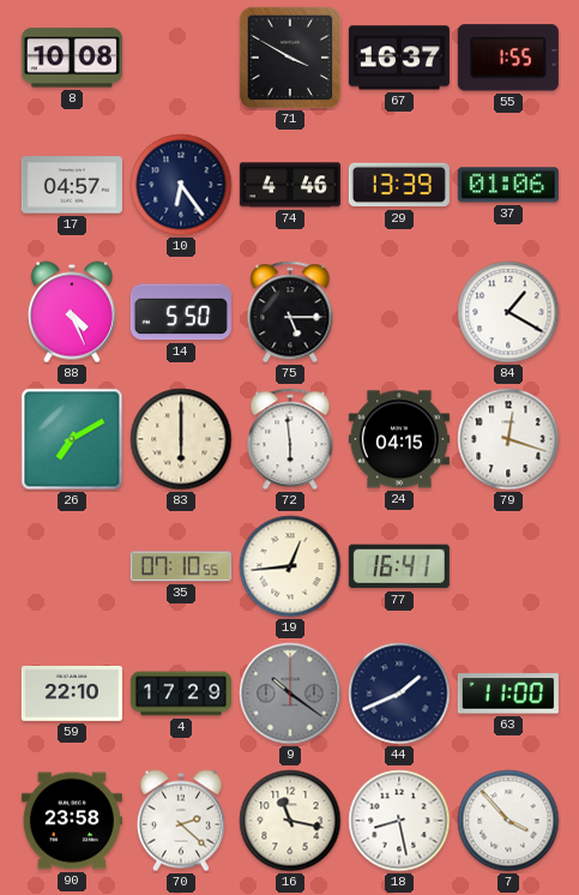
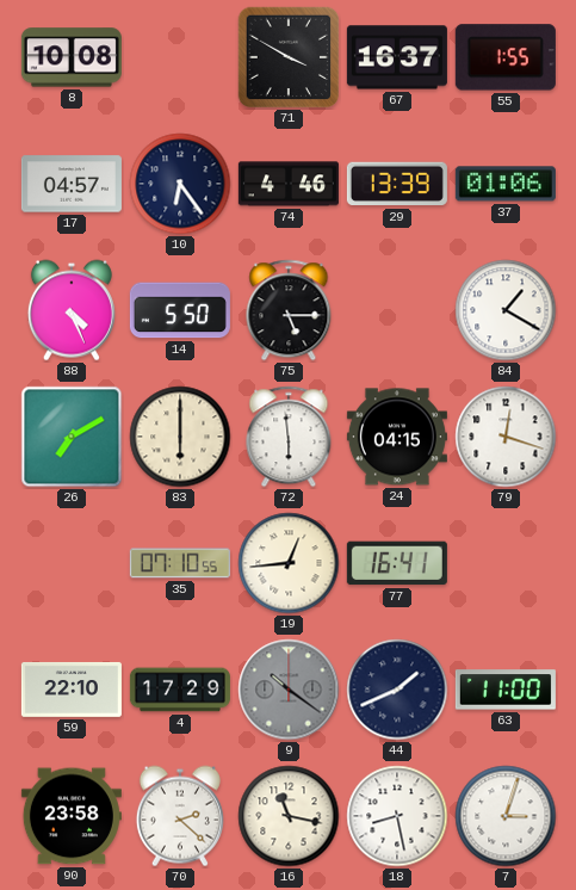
7: 3:53 -> 3:03
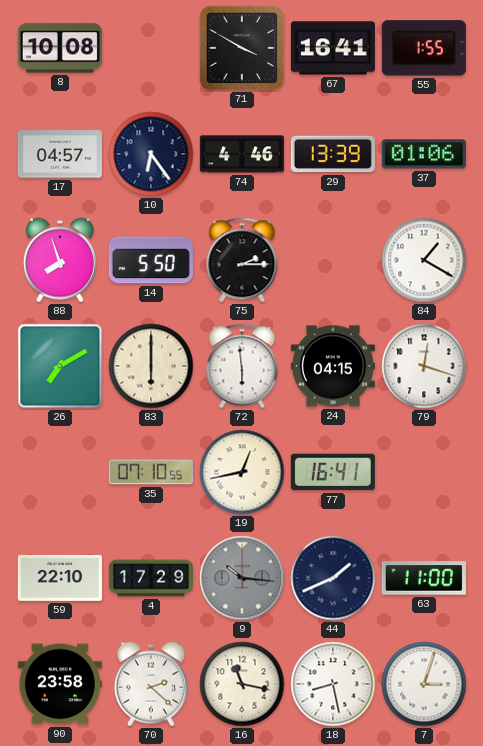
67: 16:37 -> 16:41
88: 4:26 -> 7:57
75: 5:15 -> 2:15
19: 12:44 -> 12:43
9: 10:21 -> 10:16
